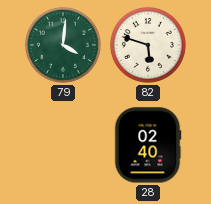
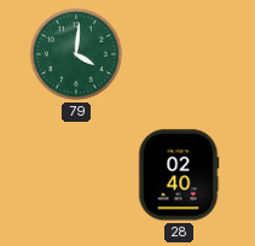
82: 5:48 -> none
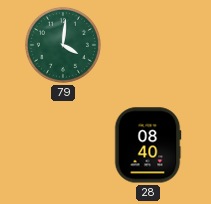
28: 02:40 -> 08:40
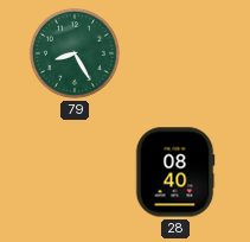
79: 4:01 -> 8:25
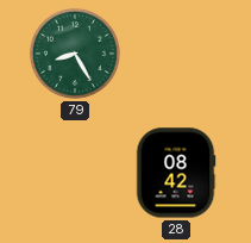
28: 08:40 -> 08:42
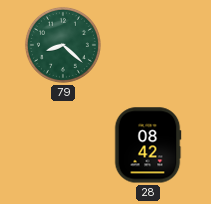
79: 8:25 -> 8:22
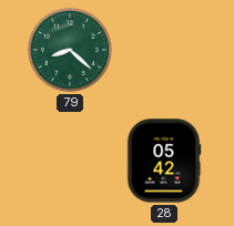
28: 08:42 -> 05:42
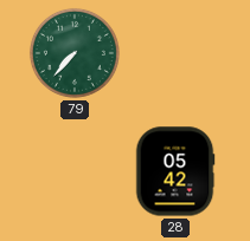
79: 8:22 -> 7:37
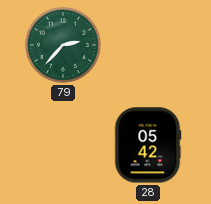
79: 7:37 -> 2:37
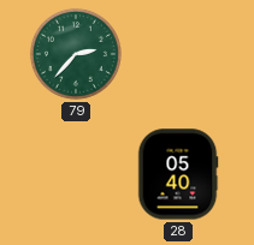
28: 05:42 -> 05:40
